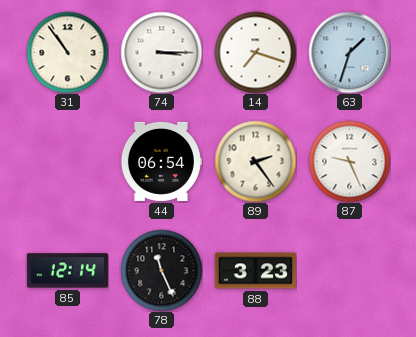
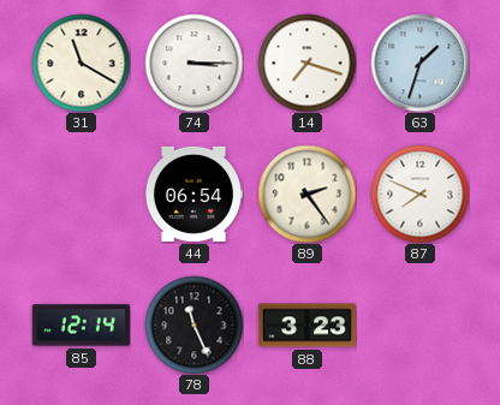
31: 10:54 -> 11:20
87: 9:26 -> 7:49
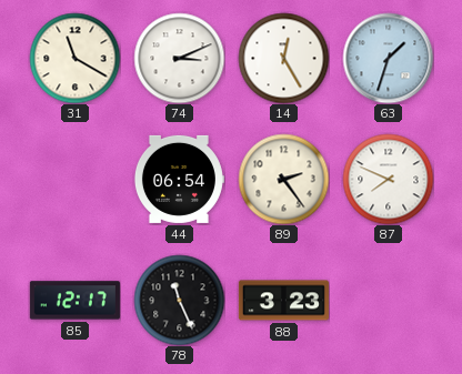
74: 3:15 -> 3:11
14: 7:18 -> 12:25
85: 12:14 -> 12:17
